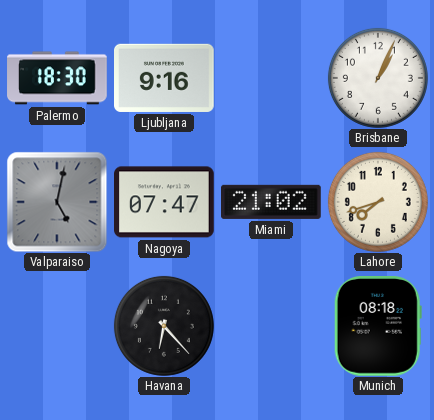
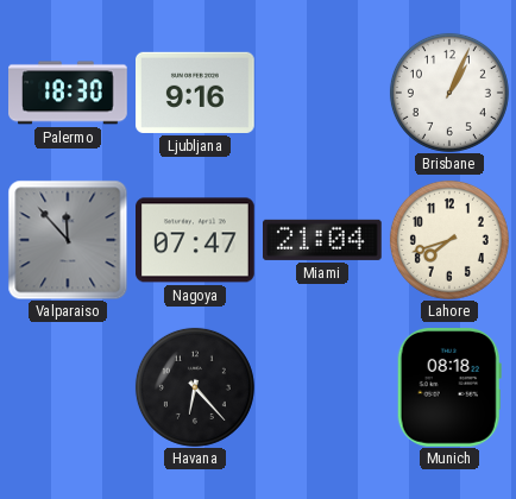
Valparaiso: 5:02 -> 11:53
Miami: 21:02 -> 21:04
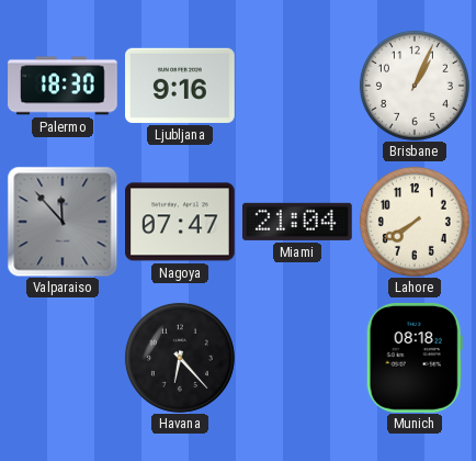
Lahore: 7:42 -> 7:40
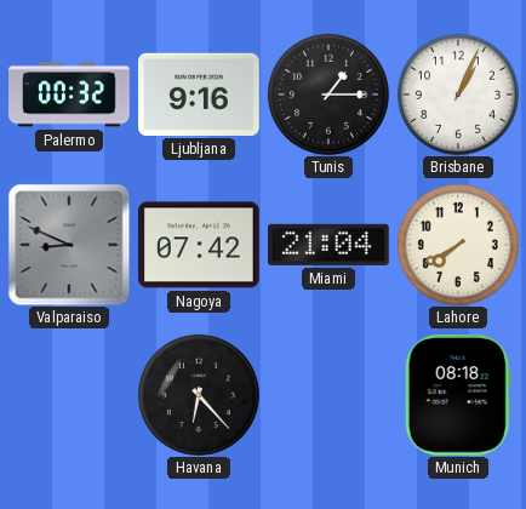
Palermo: 18:30 -> 00:32
Tunis: none -> 1:15
Valparaiso: 11:53 -> 8:49
Nagoya: 07:47 -> 07:42
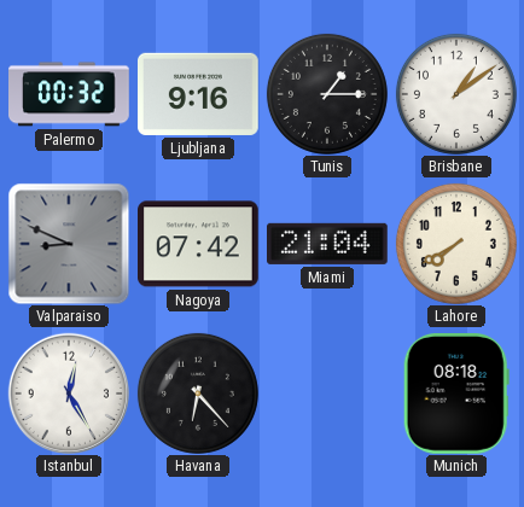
Brisbane: 1:04 -> 1:09
Istanbul: none -> 12:25
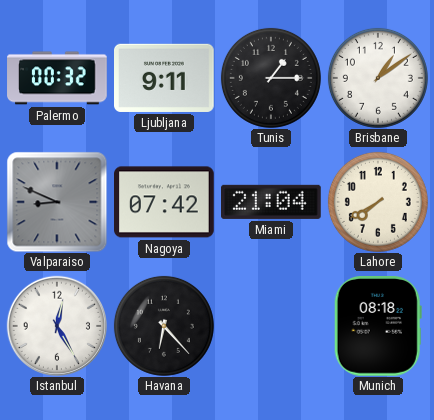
Ljubljana: 9:16 -> 9:11
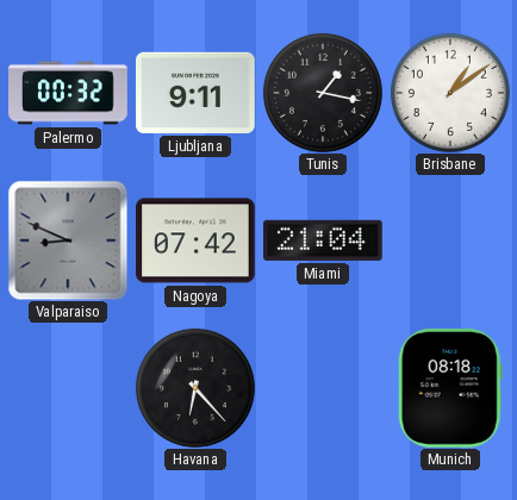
Tunis: 1:15 -> 1:17
Lahore: 7:40 -> none
Istanbul: 12:25 -> none
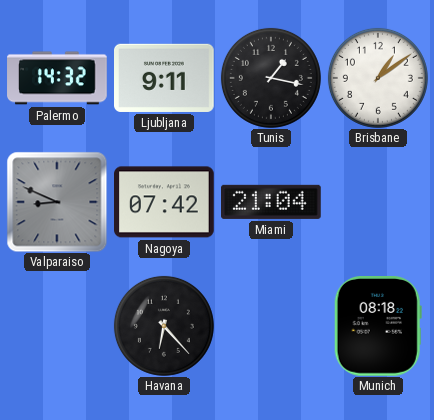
Palermo: 00:32 -> 14:32
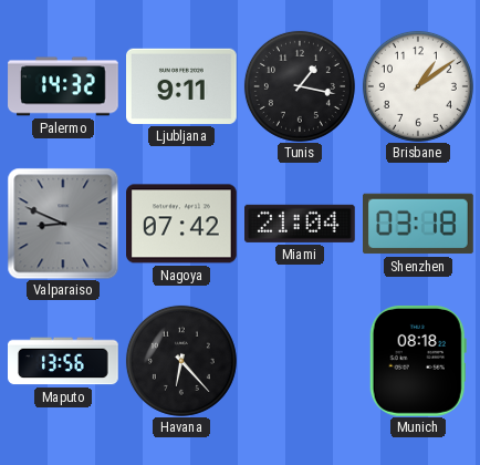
Shenzhen: none -> 03:18
Maputo: none -> 13:56
